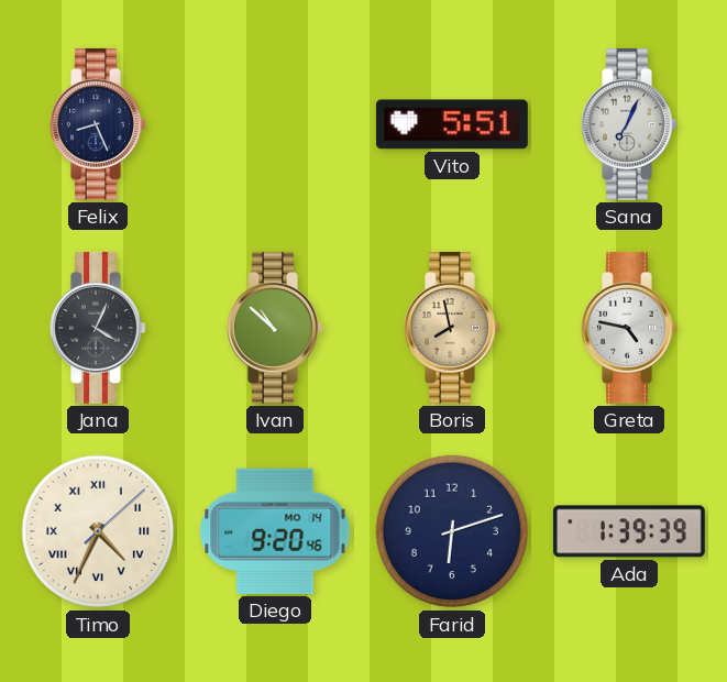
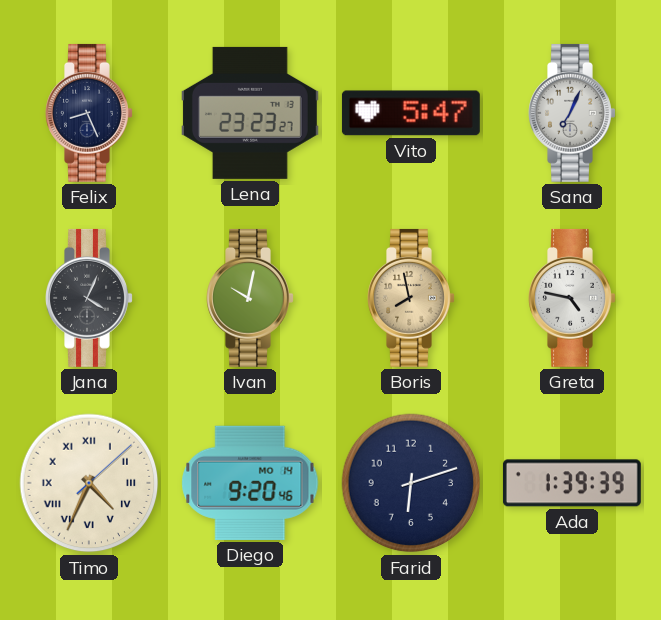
Lena: none -> 23:23
Vito: 5:51 -> 5:47
Ivan: 10:52 -> 10:02
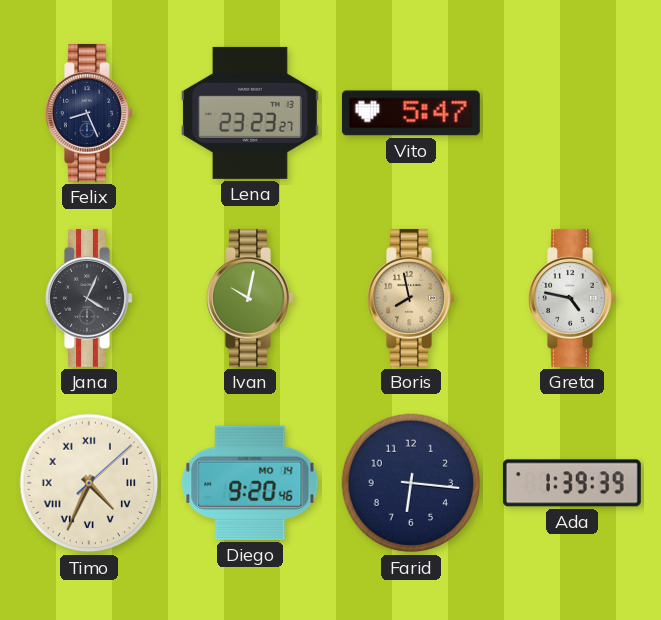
Sana: 7:04 -> none
Farid: 6:12 -> 6:16
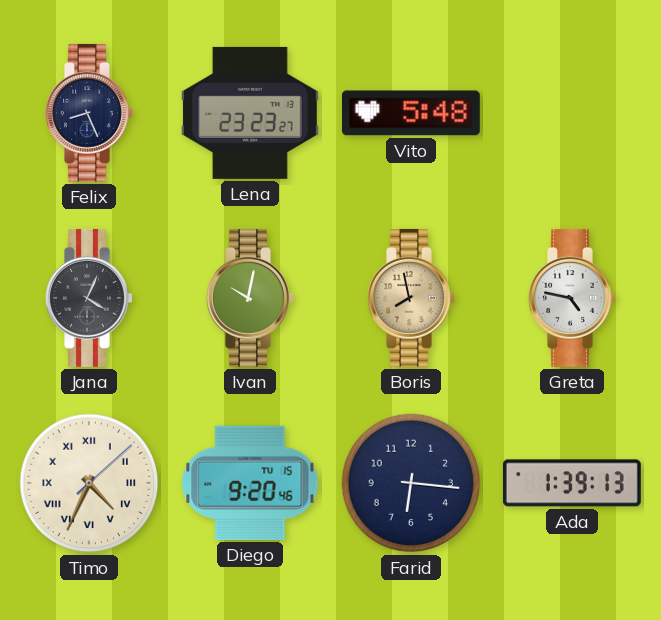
Vito: 5:47 -> 5:48
Diego date: MO 14 -> TU 15
Ada: 1:39:39 -> 1:39:13
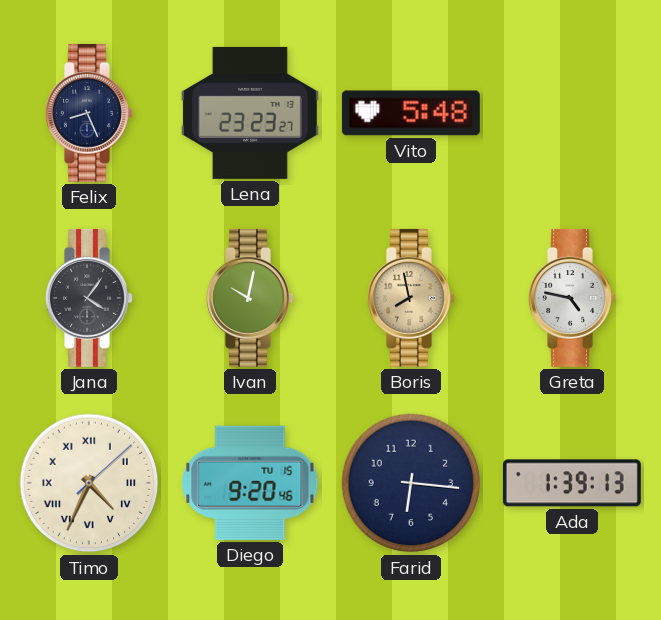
Jana: 4:04 -> 4:06
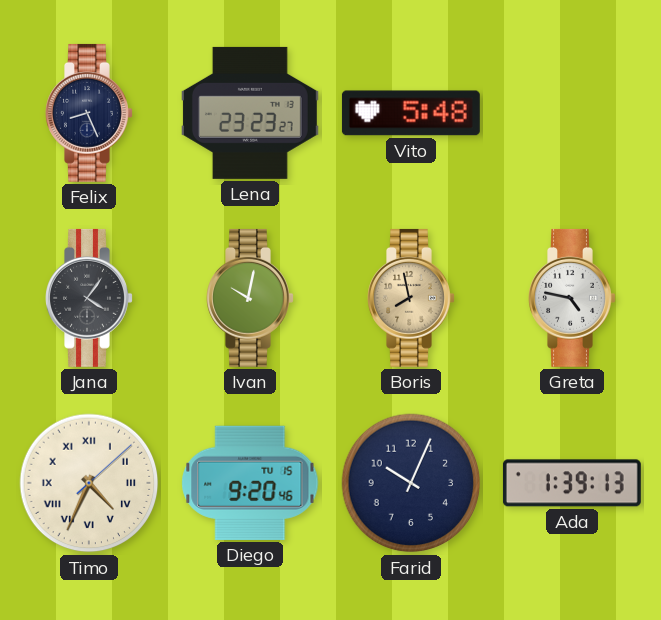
Farid: 6:16 -> 10:04
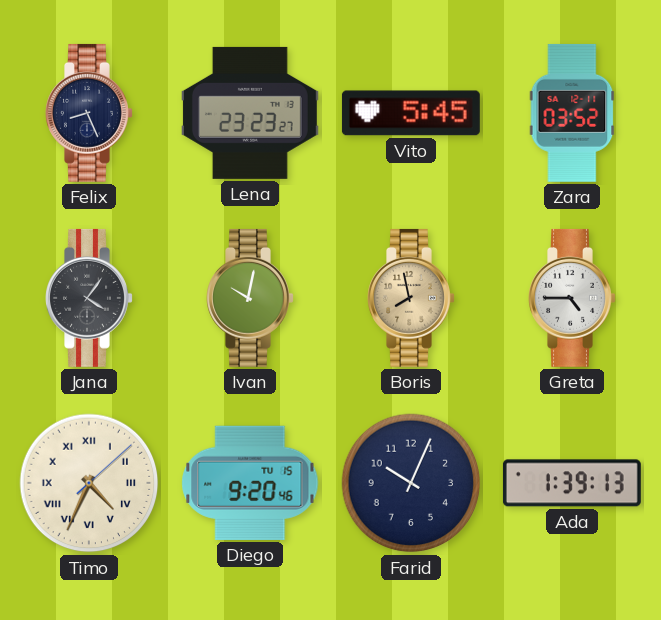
Vito: 5:48 -> 5:45
Zara: none -> 03:52
Greta: 4:47 -> 4:45
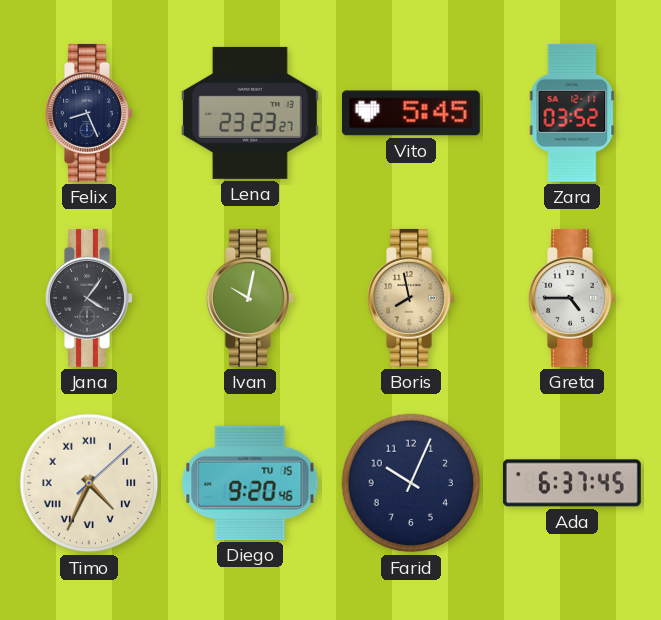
Ada: 1:39 -> 6:37
